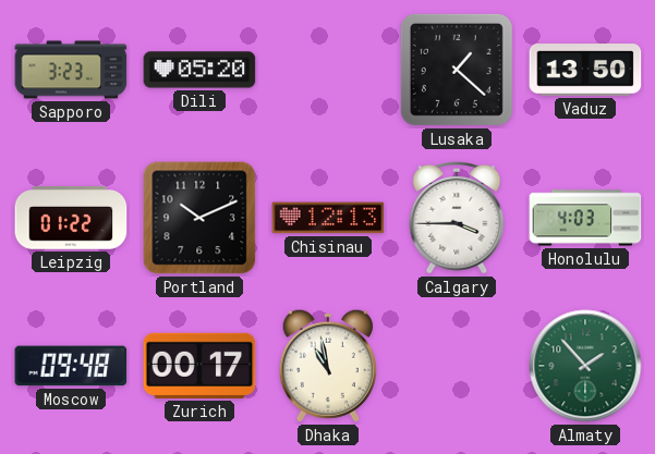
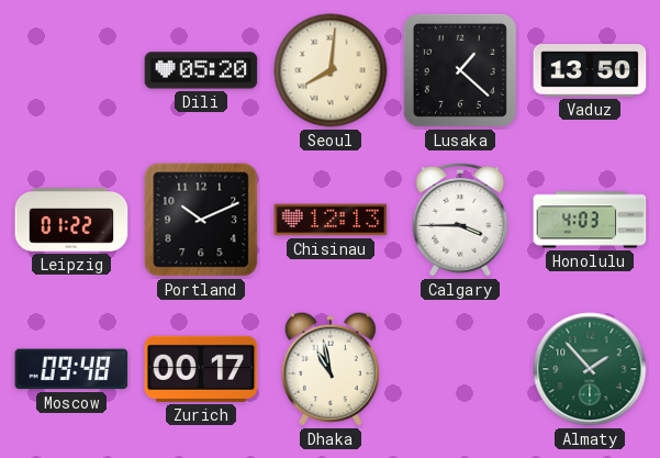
Sapporo: 3:23 -> none
Seoul: none -> 8:01
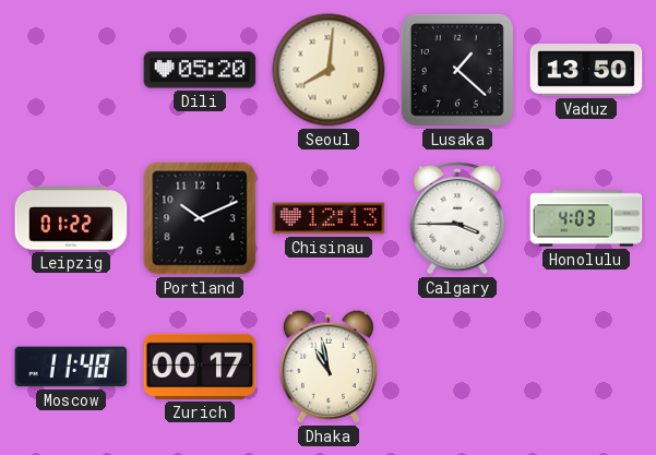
Moscow: 09:48 -> 11:48
Almaty: 1:53 -> none
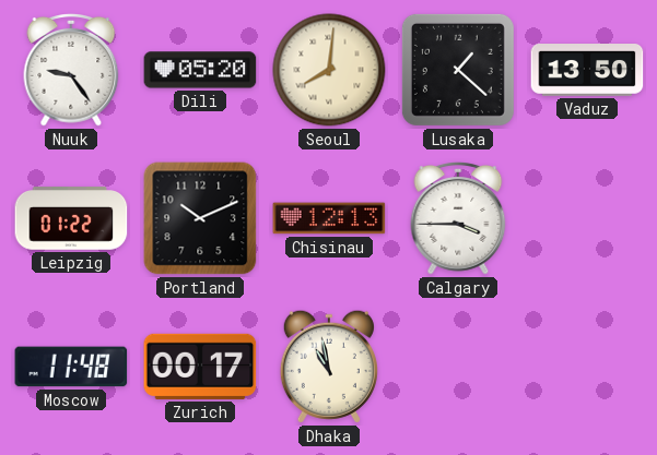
Nuuk: none -> 9:24
Honolulu: 4:03 -> none
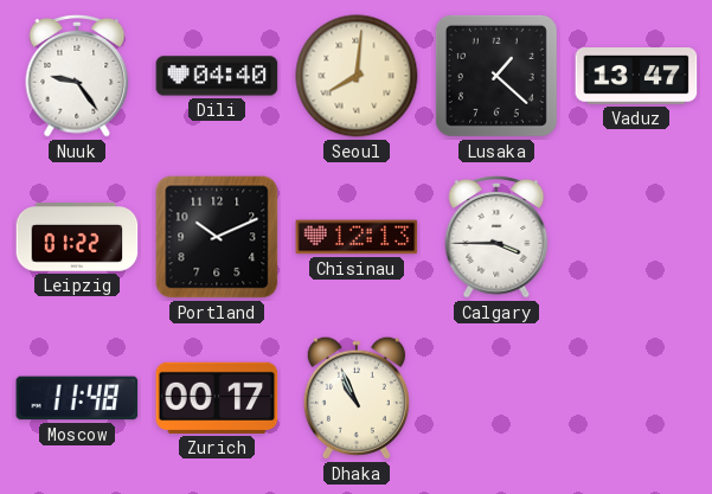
Dili: 05:20 -> 04:40
Vaduz: 13:50 -> 13:47
Dhaka: 10:58 -> 10:56
